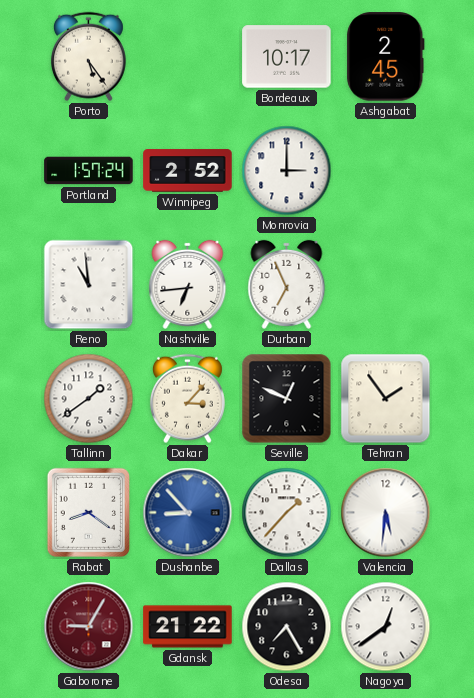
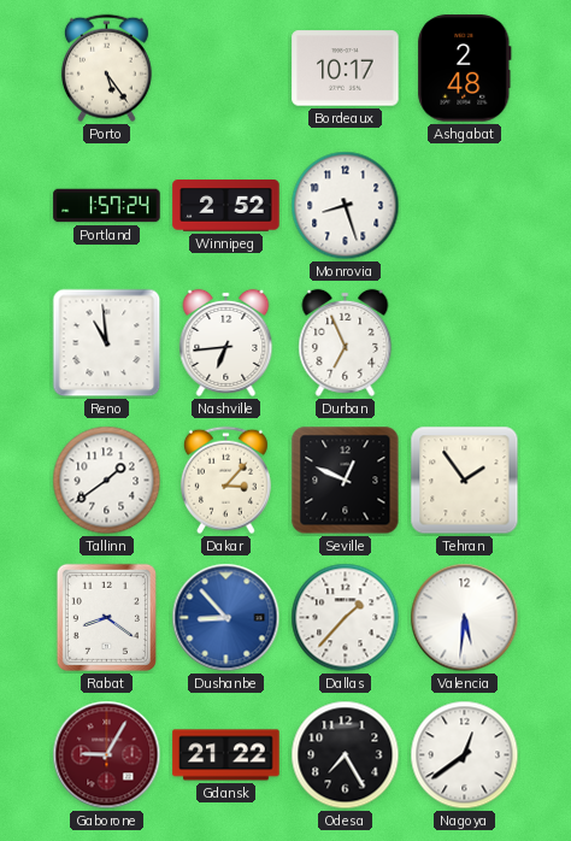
Ashgabat: 2:45 -> 2:48
Monrovia: 3:00 -> 8:27
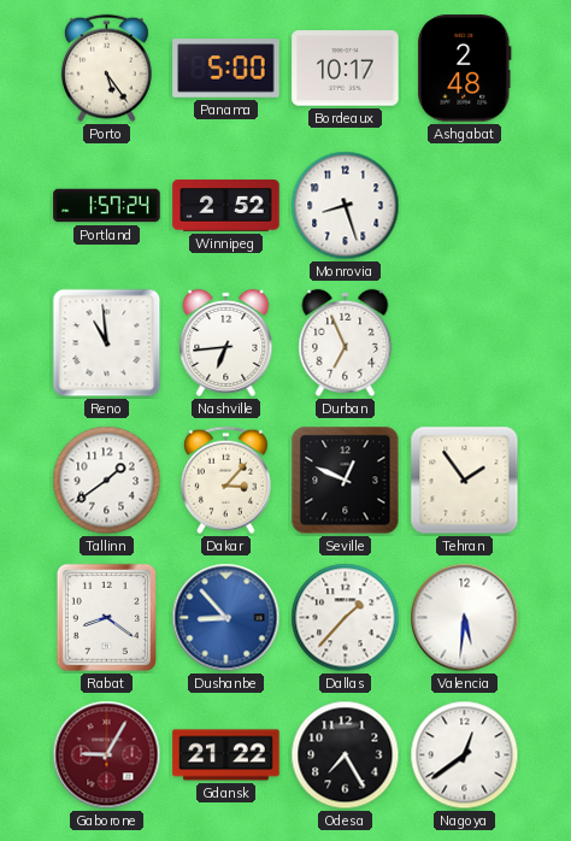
Panama: none -> 5:00
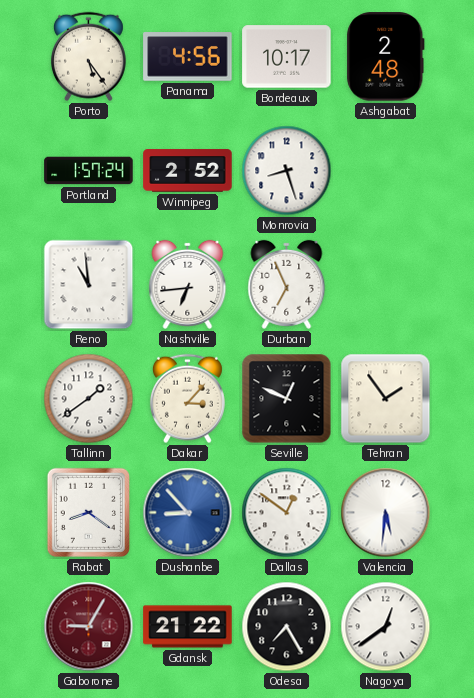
Panama: 5:00 -> 4:56
Dallas: 1:37 -> 12:51
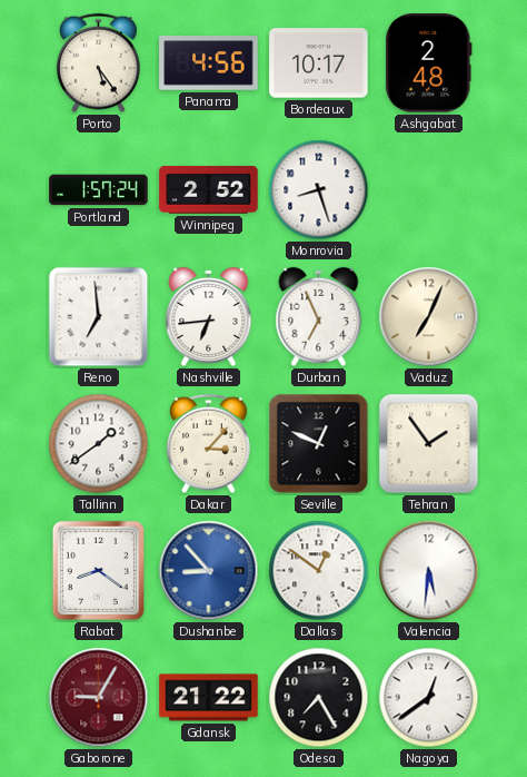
Reno: 10:59 -> 6:59
Vaduz: none -> 7:04
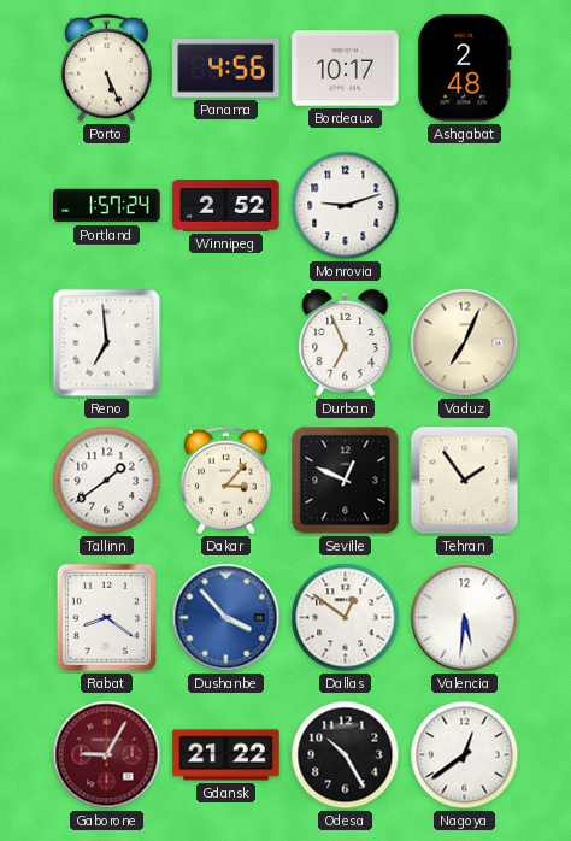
Porto: 5:24 -> 5:26
Monrovia: 8:27 -> 9:12
Nashville: 6:44 -> none
Dushanbe: 8:53 -> 3:53
Odesa: 7:25 -> 10:25
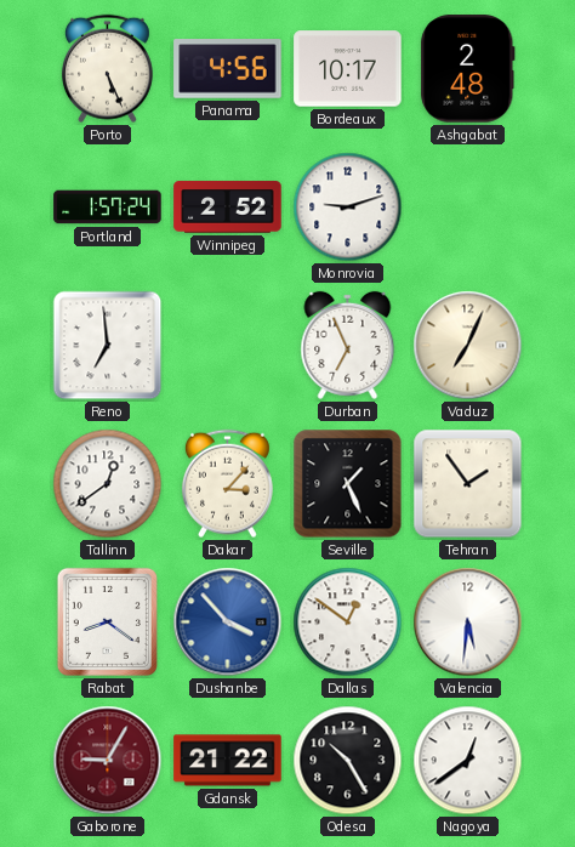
Tallinn: 1:39 -> 12:39
Seville: 12:49 -> 1:26
